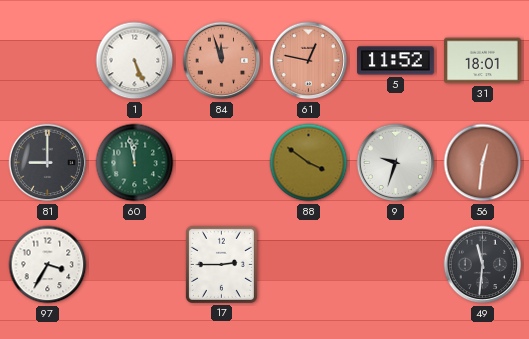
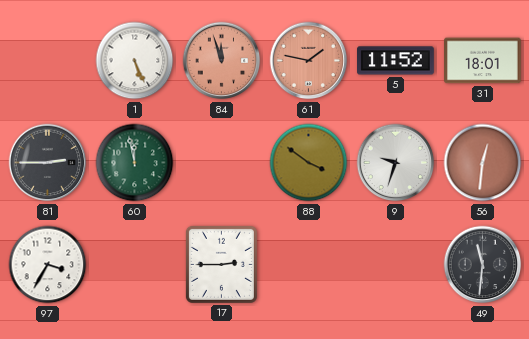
61: 12:47 -> 1:47
81: 9:00 -> 2:45
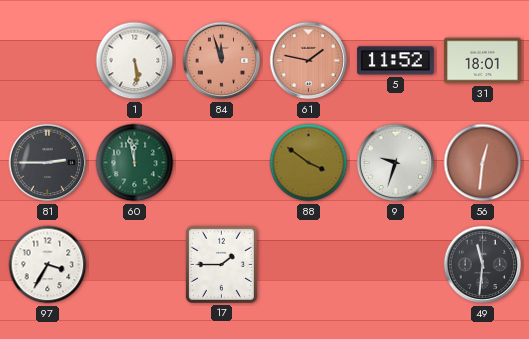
1: 5:26 -> 5:29
17: 2:45 -> 1:45
